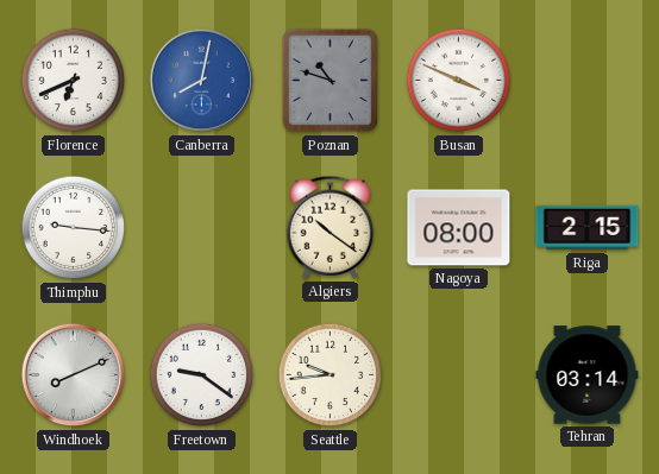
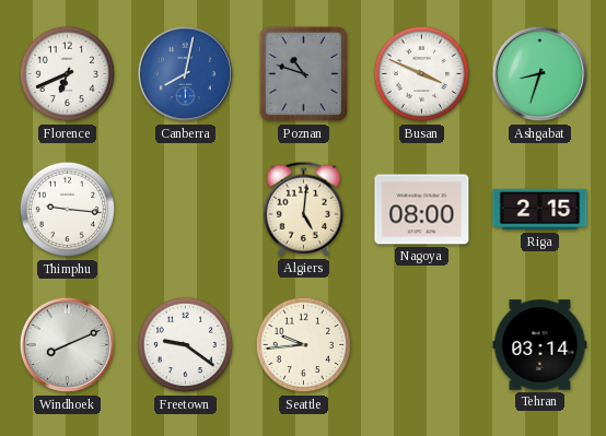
Ashgabat: none -> 8:33
Algiers: 10:21 -> 5:01
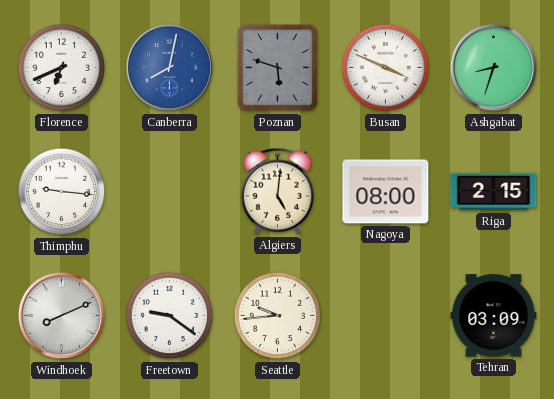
Poznan: 10:48 -> 5:48
Tehran: 03:14 -> 03:09
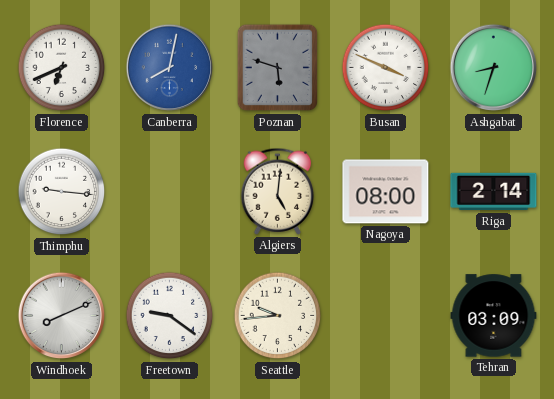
Riga: 2:15 -> 2:14
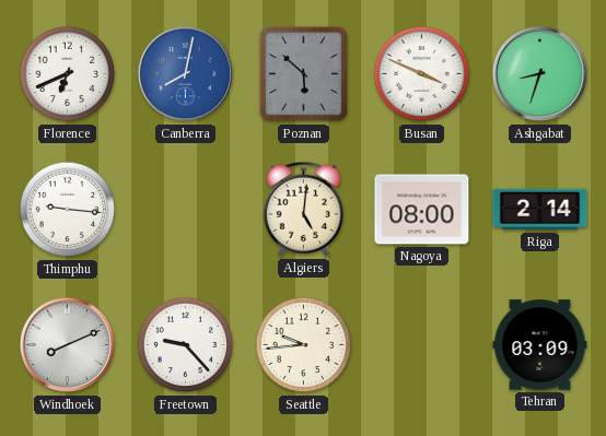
Poznan: 5:48 -> 5:52
Freetown: 9:21 -> 9:23
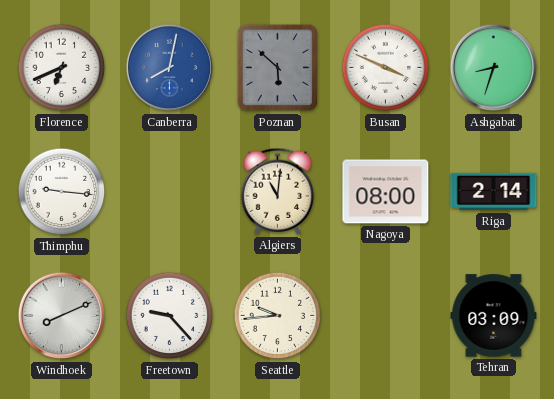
Algiers: 5:01 -> 11:01
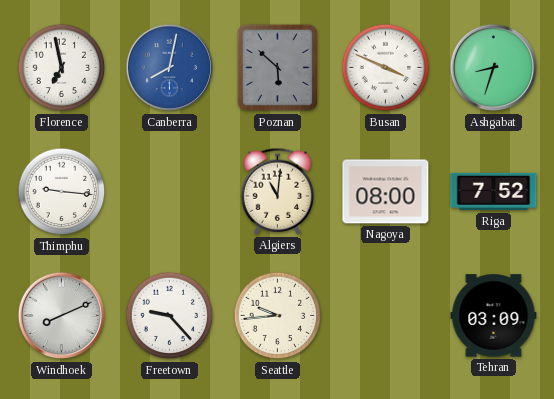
Florence: 6:41 -> 6:58
Riga: 2:14 -> 7:52
